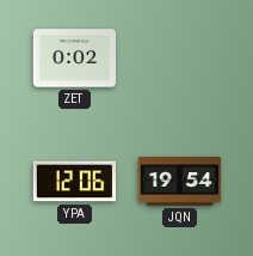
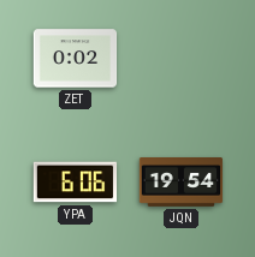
YPA: 12:06 -> 6:06
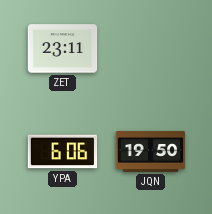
ZET: 0:02 -> 23:11
JQN: 19:54 -> 19:50
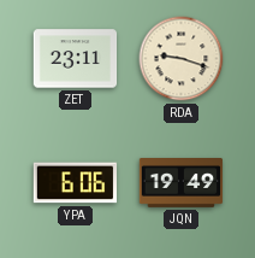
RDA: none -> 9:18
JQN: 19:50 -> 19:49
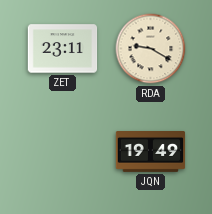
RDA: 9:18 -> 9:20
YPA: 6:06 -> none
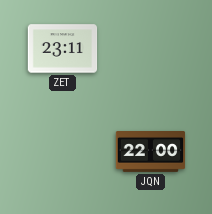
RDA: 9:20 -> none
JQN: 19:49 -> 22:00
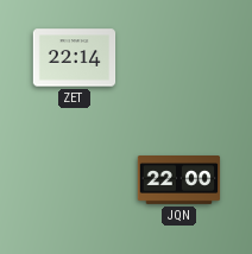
ZET: 23:11 -> 22:14
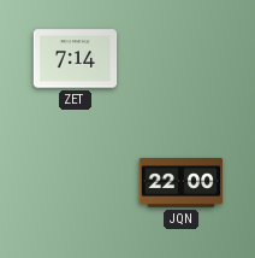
ZET: 22:14 -> 7:14
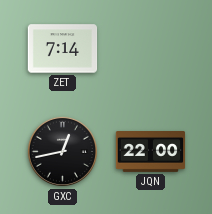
GXC: none -> 12:43
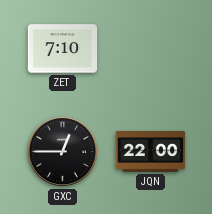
ZET: 7:14 -> 7:10
GXC: 12:43 -> 12:45
